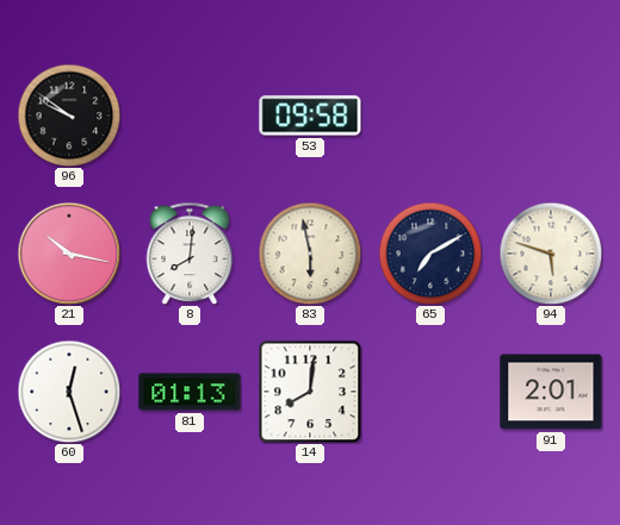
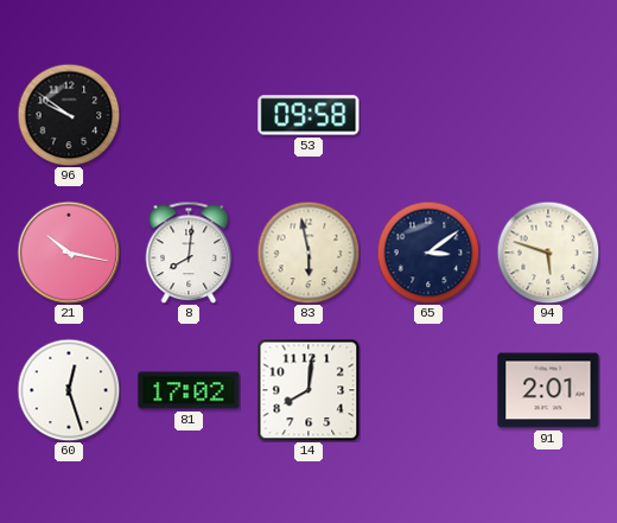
65: 7:10 -> 3:09
81: 01:13 -> 17:02
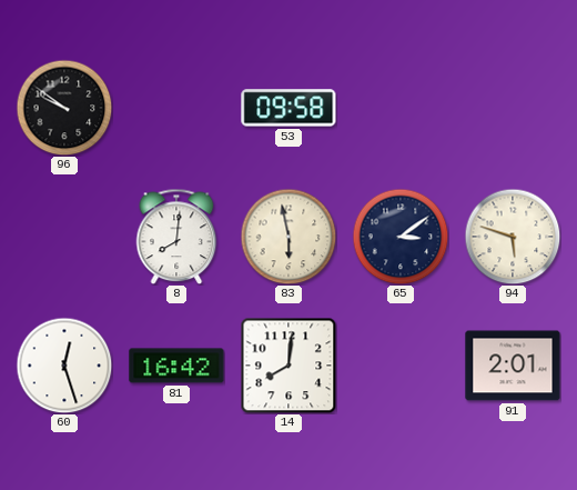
21: 10:17 -> none
81: 17:02 -> 16:42
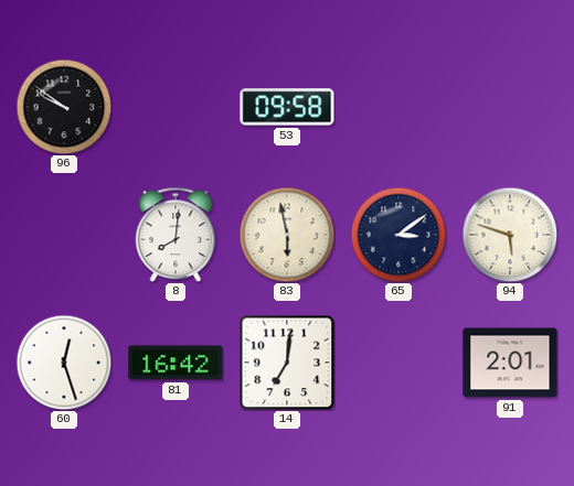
14: 8:01 -> 7:01
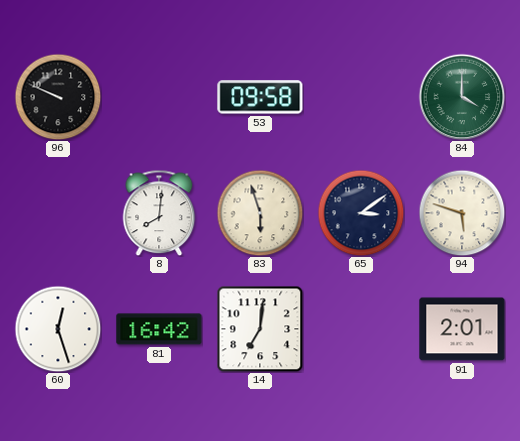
96: 9:51 -> 9:49
84: none -> 4:00
83: 5:58 -> 5:57
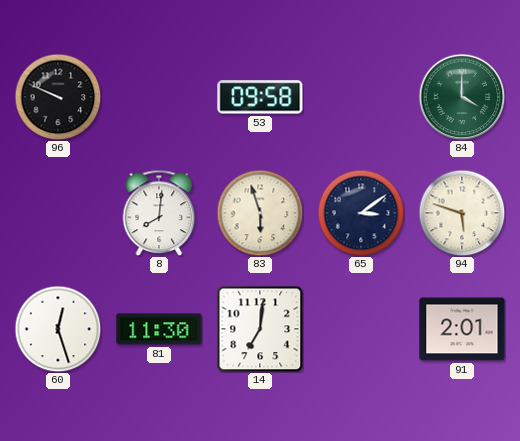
81: 16:42 -> 11:30
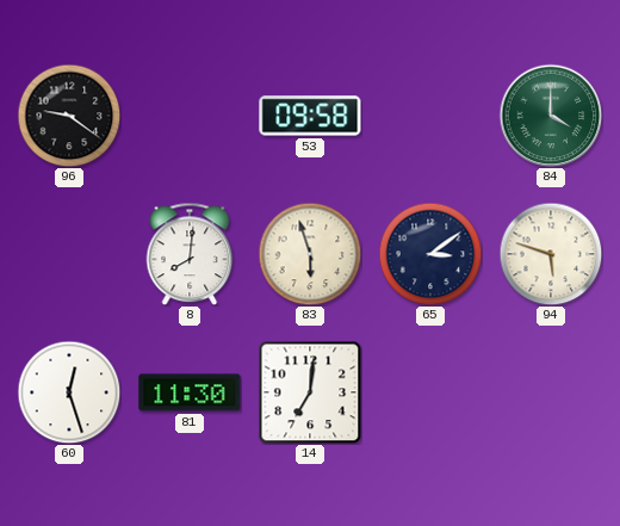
96: 9:49 -> 9:21
91: 2:01 -> none
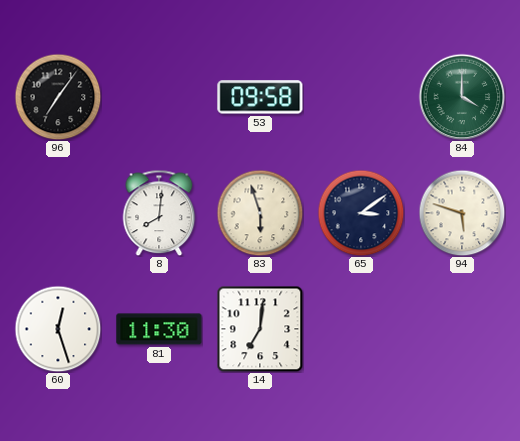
96: 9:21 -> 7:06
